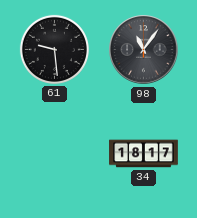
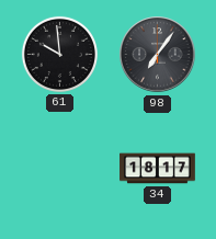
61: 9:29 -> 9:59
98: 11:06 -> 7:06
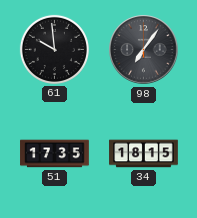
51: none -> 17:35
34: 18:17 -> 18:15
